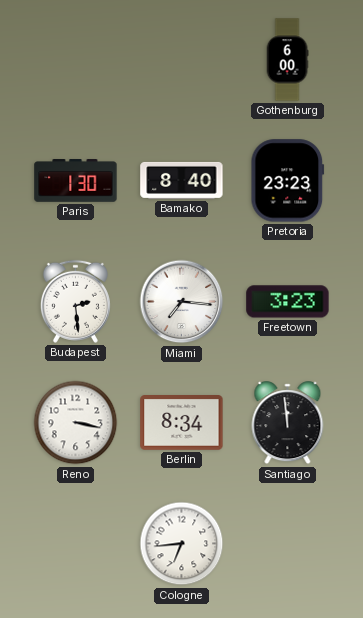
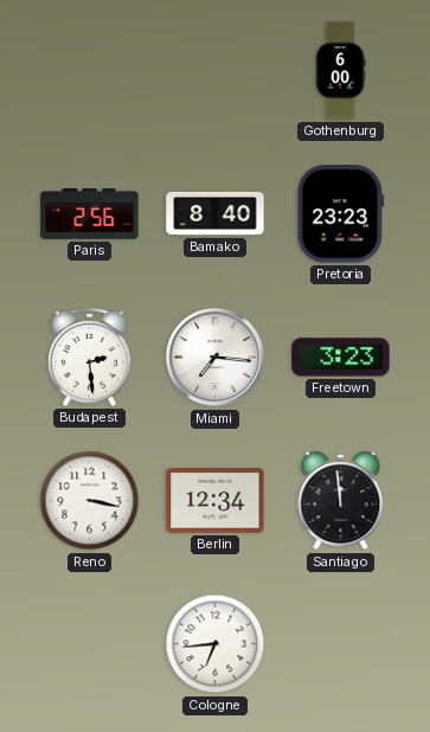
Paris: 1:30 -> 2:56
Berlin: 8:34 -> 12:34
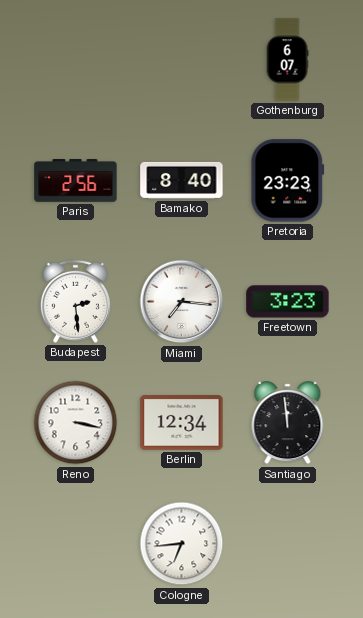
Gothenburg: 6:00 -> 6:07
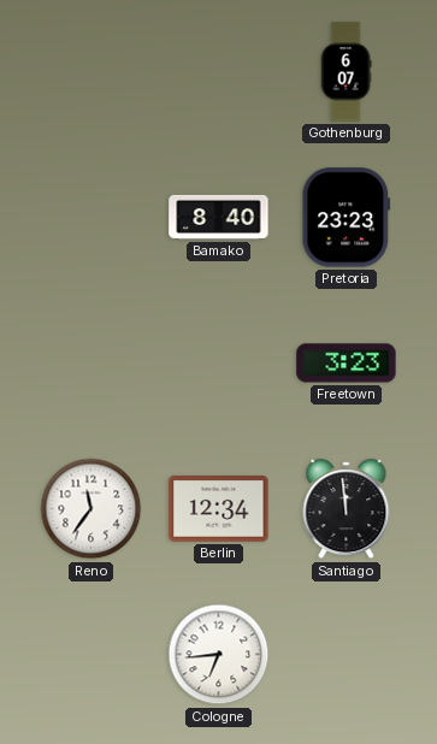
Paris: 2:56 -> none
Budapest: 2:29 -> none
Miami: 7:16 -> none
Reno: 3:17 -> 11:36
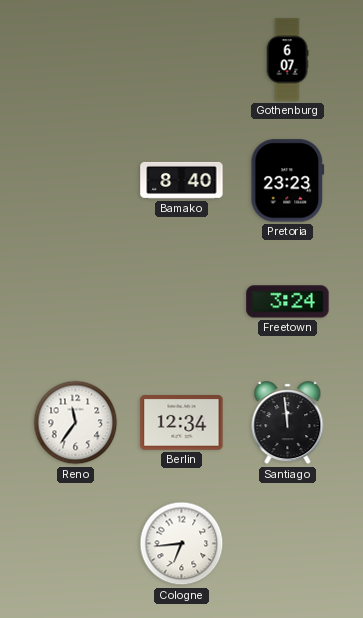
Freetown: 3:23 -> 3:24
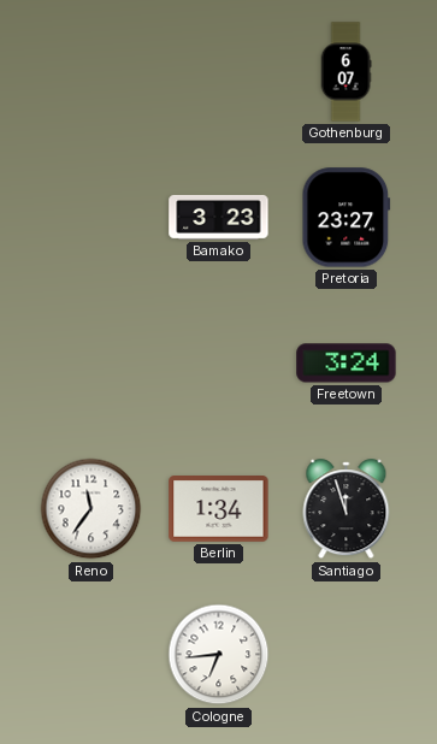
Bamako: 8:40 -> 3:23
Pretoria: 23:23 -> 23:27
Berlin: 12:34 -> 1:34
Santiago: 11:59 -> 11:57
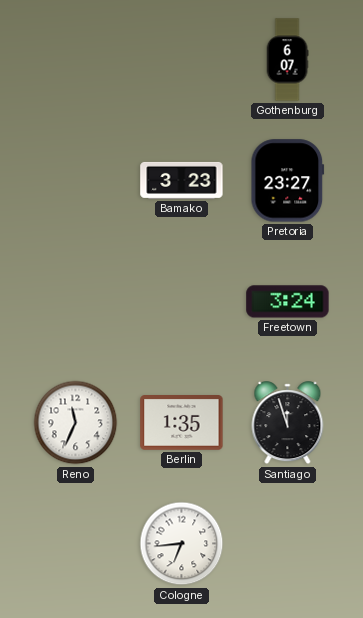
Reno: 11:36 -> 11:34
Berlin: 1:34 -> 1:35
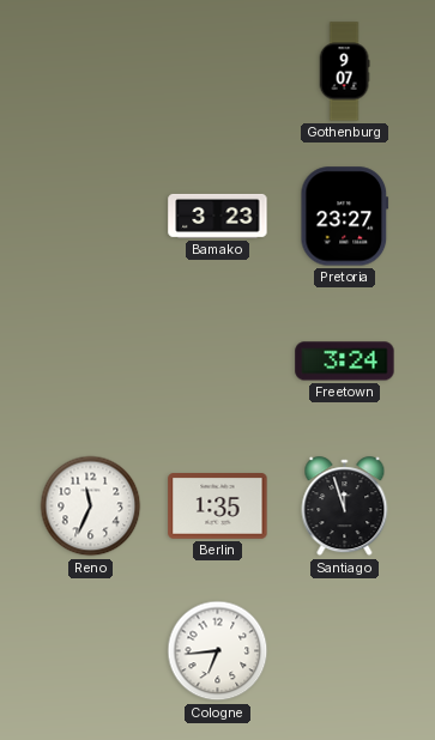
Gothenburg: 6:07 -> 9:07
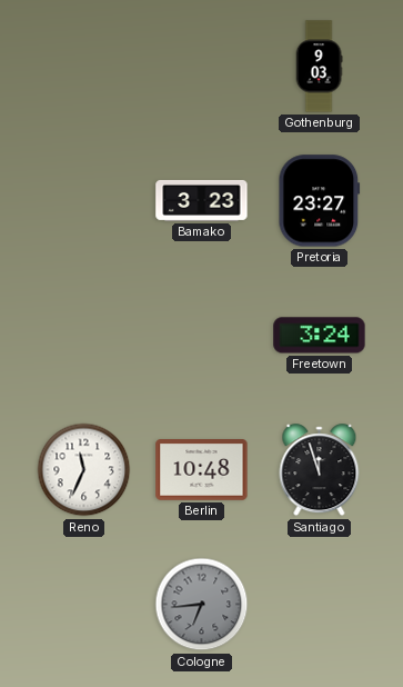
Gothenburg: 9:07 -> 9:03
Berlin: 1:35 -> 10:48
Cologne dial: white -> grey
